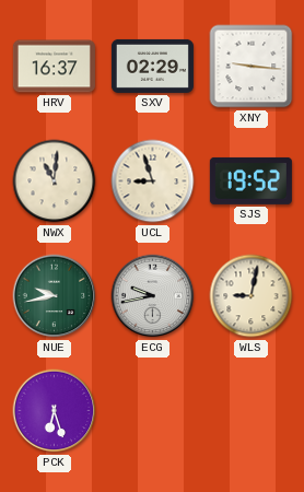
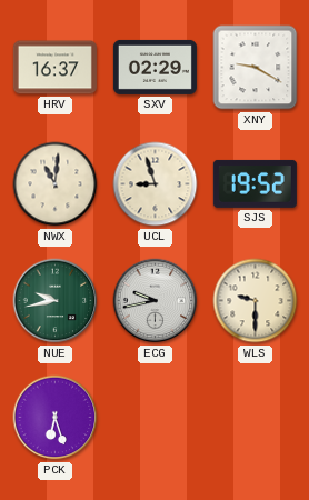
XNY: 9:16 -> 9:20
WLS: 9:02 -> 9:30
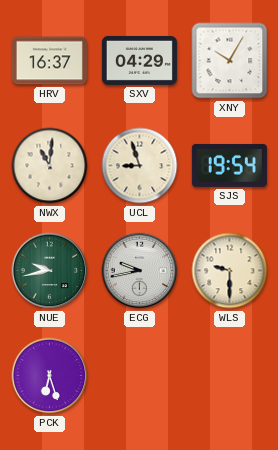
SXV: 02:29 -> 04:29
XNY: 9:20 -> 10:05
SJS: 19:52 -> 19:54
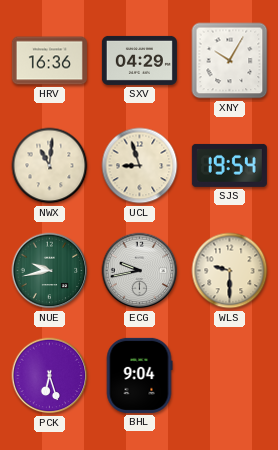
HRV: 16:37 -> 16:36
BHL: none -> 9:04
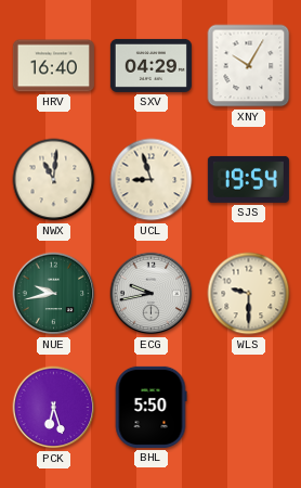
HRV: 16:36 -> 16:40
BHL: 9:04 -> 5:50
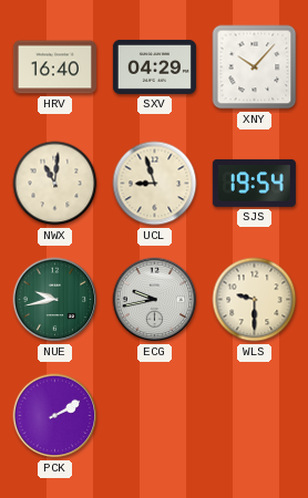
XNY: 10:05 -> 10:07
PCK: 6:27 -> 2:10
BHL: 5:50 -> none
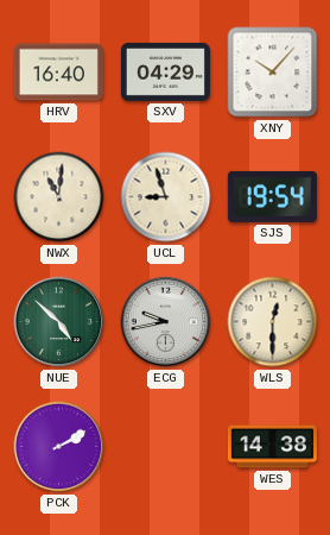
NUE: 9:43 -> 4:52
WLS: 9:30 -> 12:30
WES: none -> 14:38
